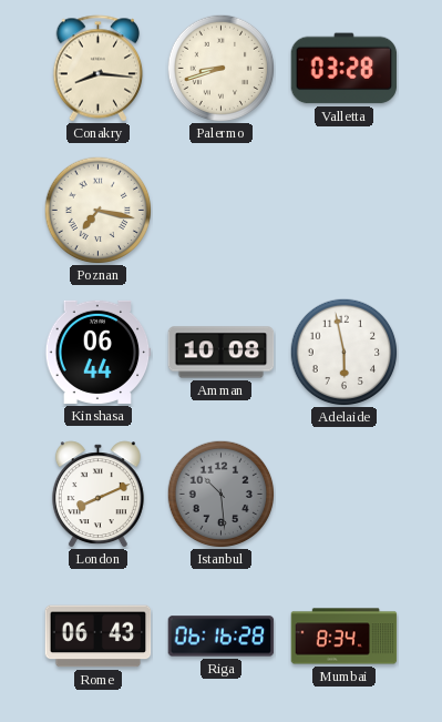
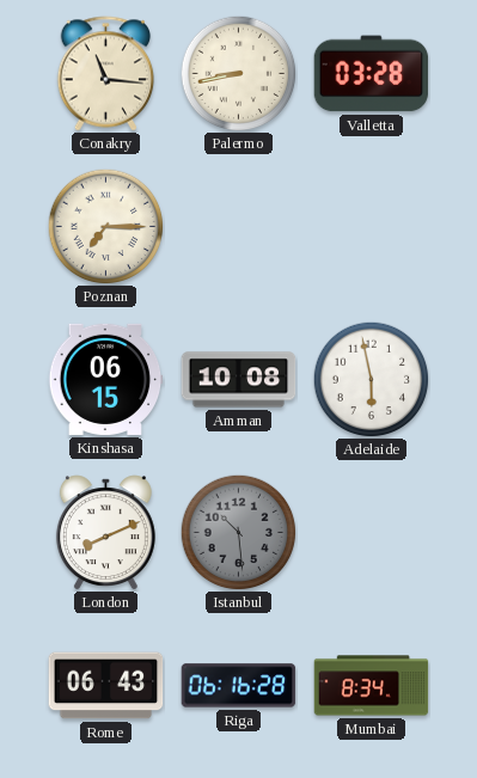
Conakry: 8:16 -> 11:16
Palermo: 8:42 -> 8:43
Poznan: 7:17 -> 7:15
Kinshasa: 06:44 -> 06:15
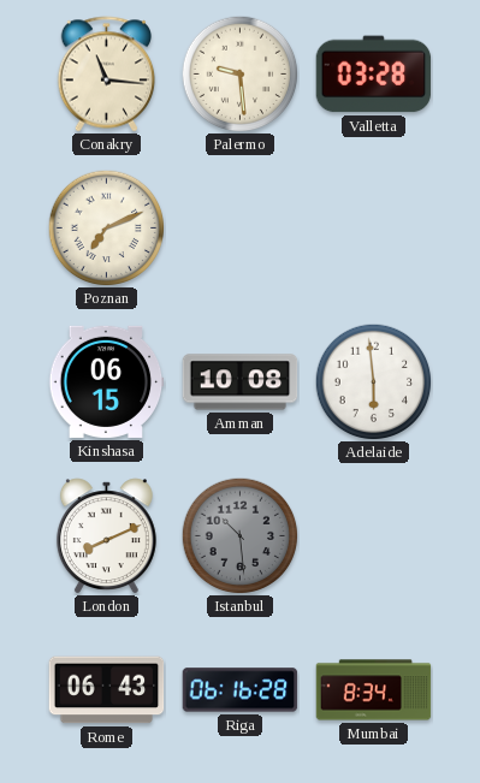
Palermo: 8:43 -> 9:29
Poznan: 7:15 -> 7:11
Adelaide: 5:58 -> 5:59
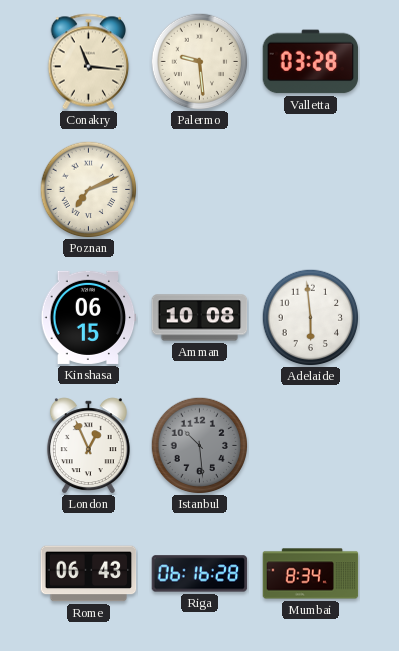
London: 8:11 -> 12:56
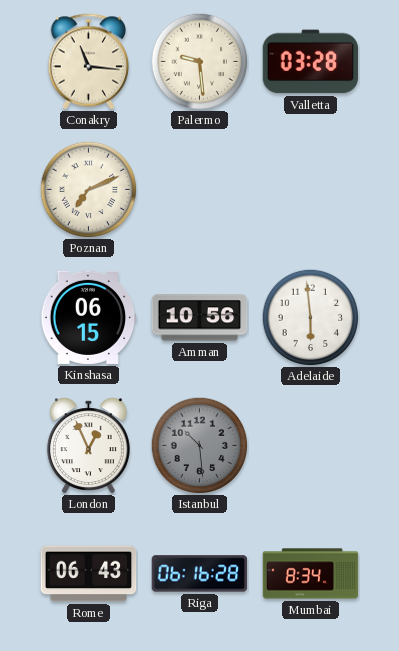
Amman: 10:08 -> 10:56
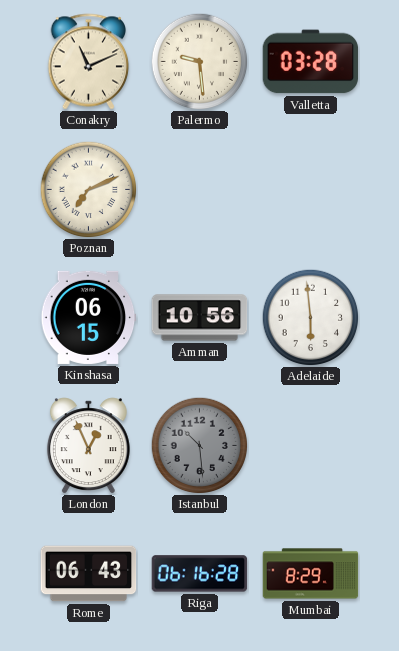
Conakry: 11:16 -> 11:11
Mumbai: 8:34 -> 8:29
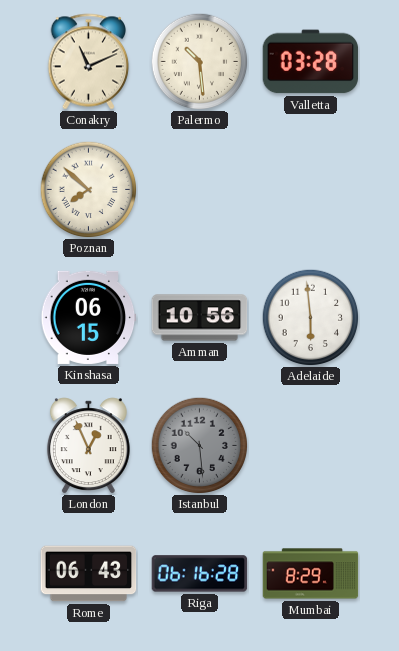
Palermo: 9:29 -> 10:29
Poznan: 7:11 -> 7:52
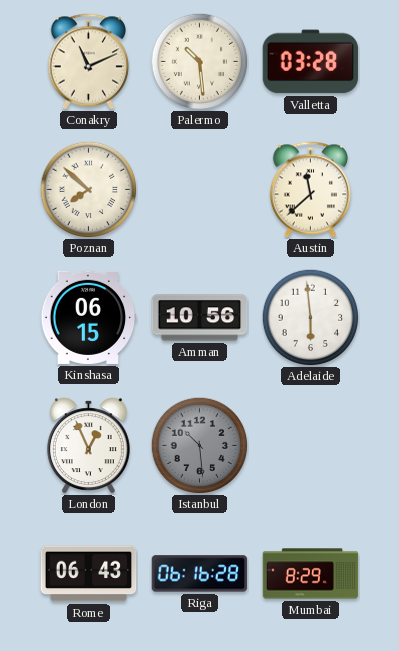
Austin: none -> 11:38
